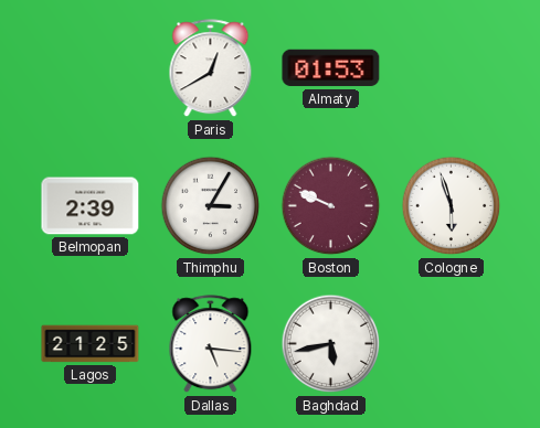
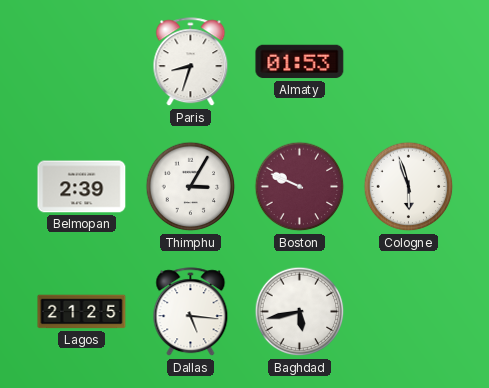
Paris: 12:40 -> 8:33
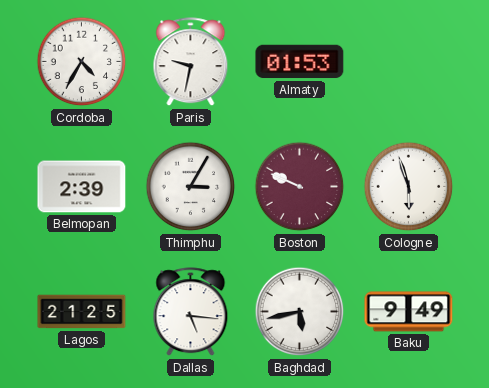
Cordoba: none -> 4:35
Paris: 8:33 -> 9:32
Baku: none -> 9:49
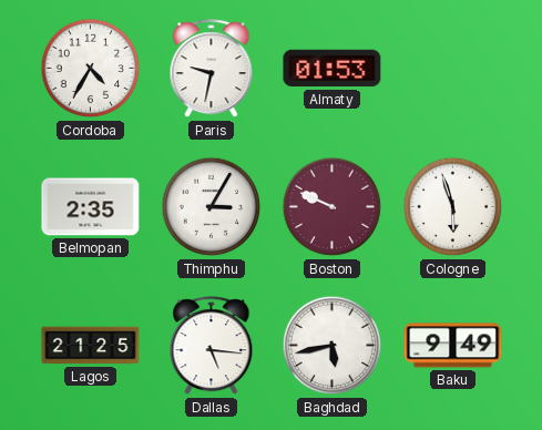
Belmopan: 2:39 -> 2:35
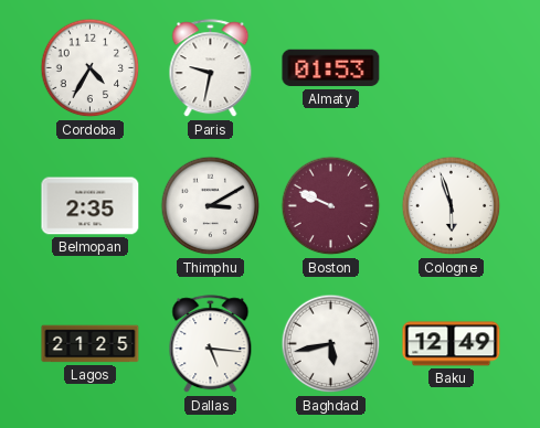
Thimphu: 3:05 -> 3:10
Baku: 9:49 -> 12:49
